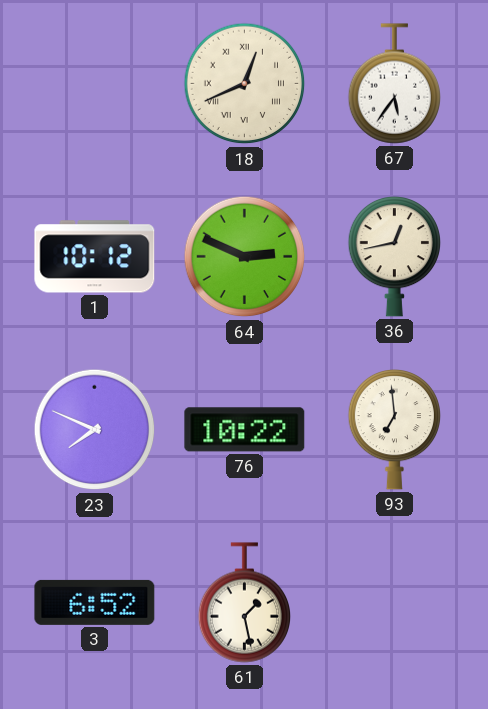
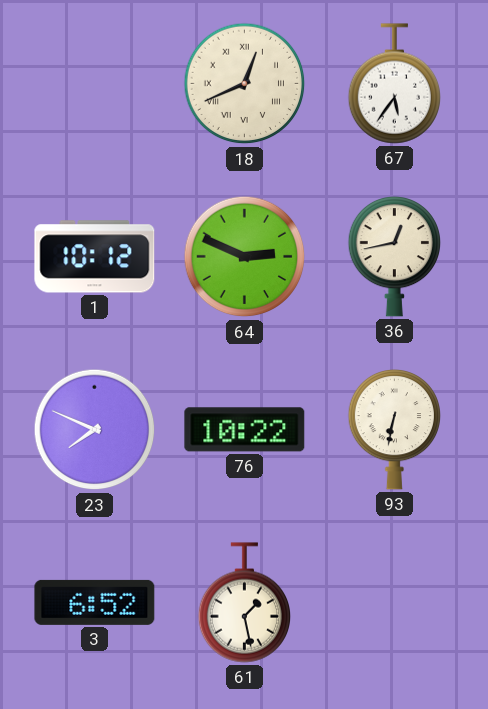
93: 6:59 -> 6:32
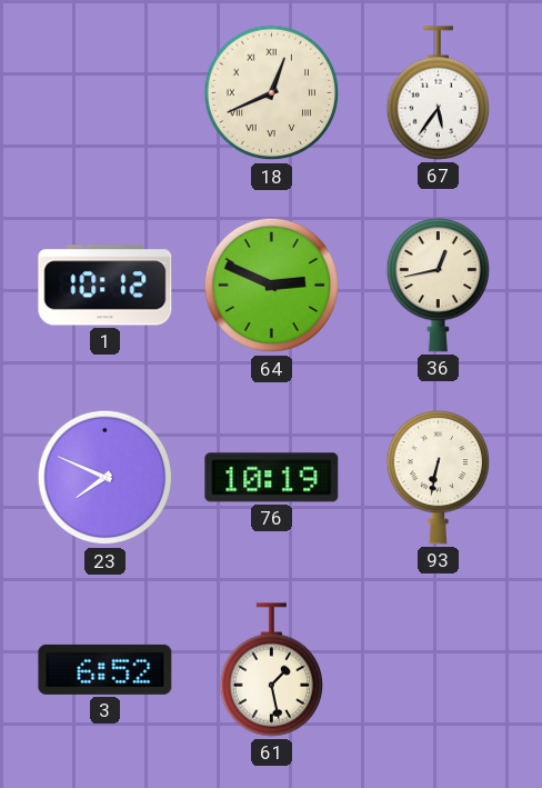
76: 10:22 -> 10:19
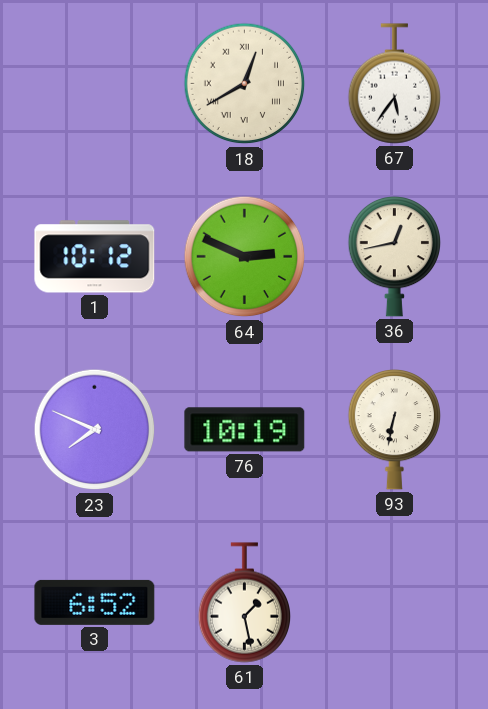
18: 12:41 -> 12:40
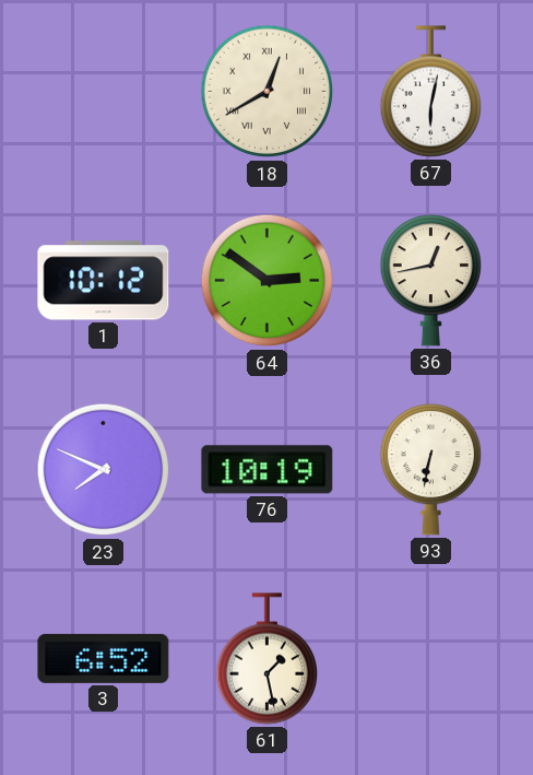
67: 5:36 -> 6:02
64: 2:49 -> 2:51
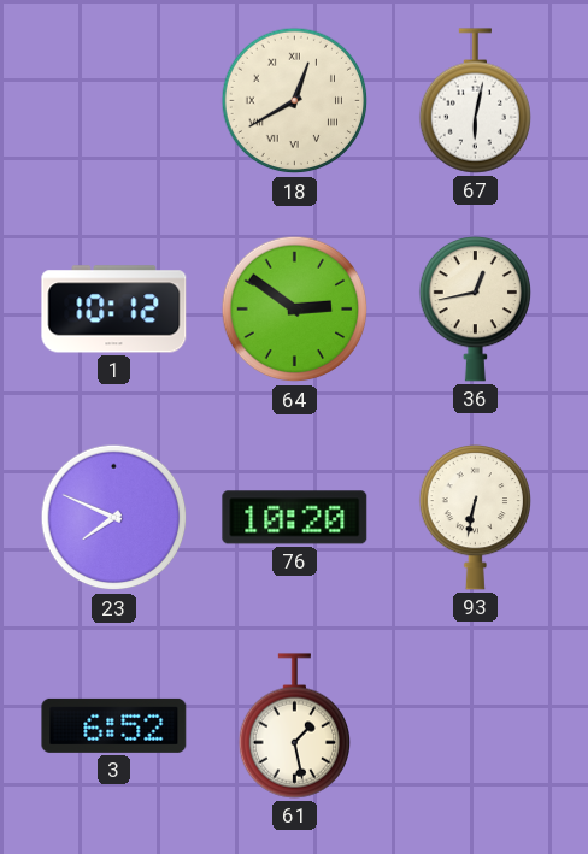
76: 10:19 -> 10:20
